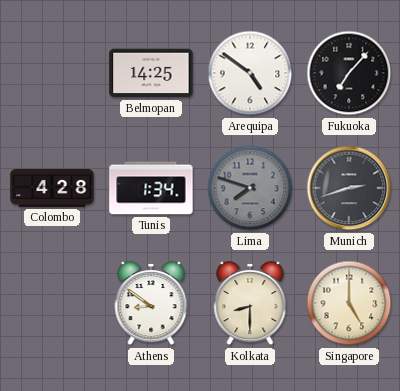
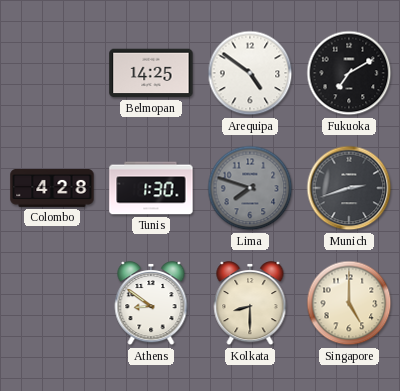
Fukuoka: 7:07 -> 7:10
Tunis: 1:34 -> 1:30
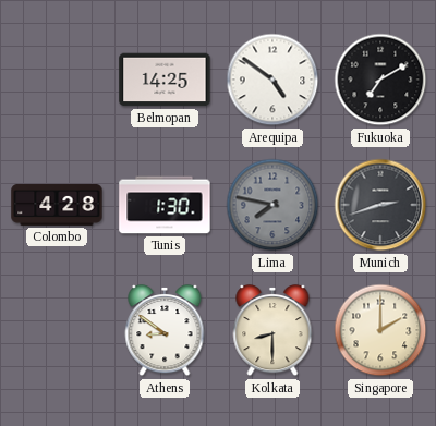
Lima: 7:48 -> 7:47
Singapore: 5:00 -> 2:00
